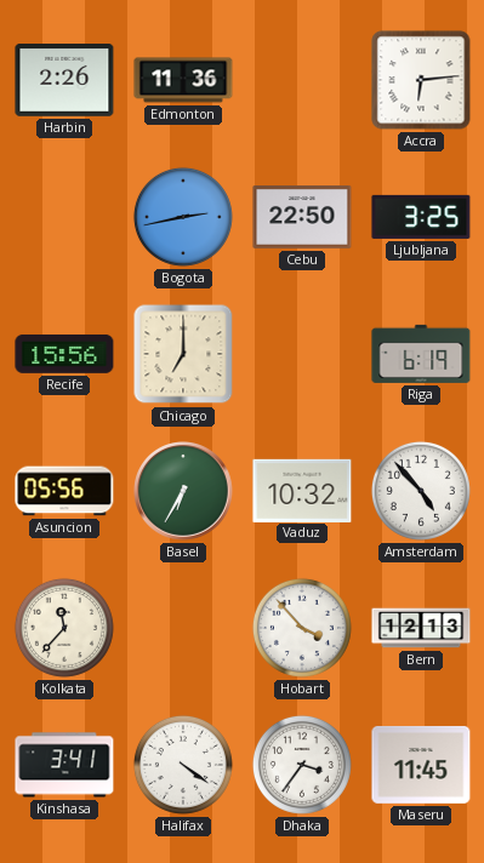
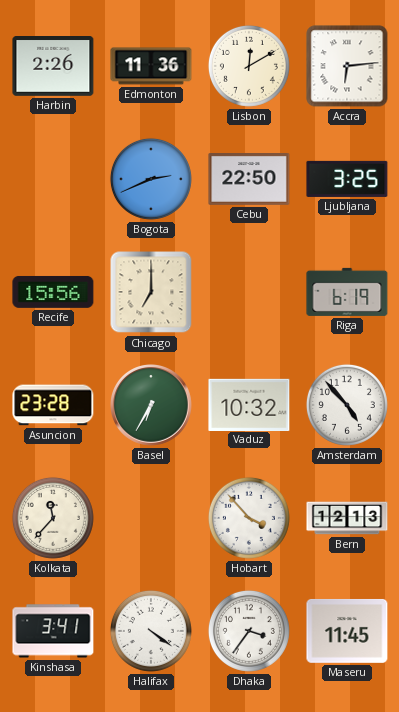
Lisbon: none -> 12:10
Bogota: 2:43 -> 2:41
Asuncion: 05:56 -> 23:28
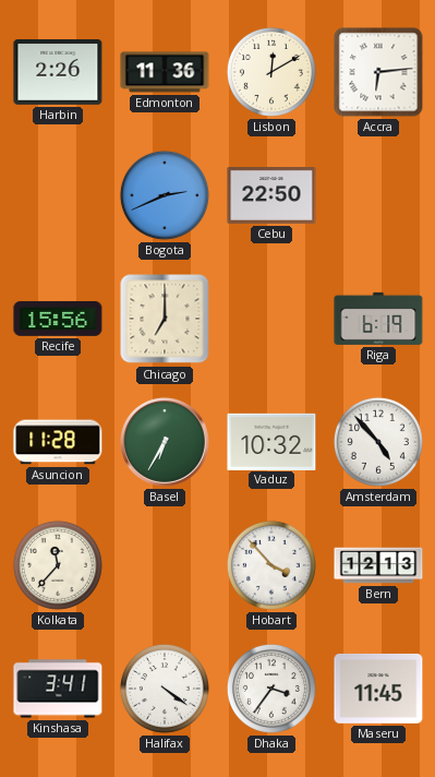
Ljubljana: 3:25 -> none
Asuncion: 23:28 -> 11:28
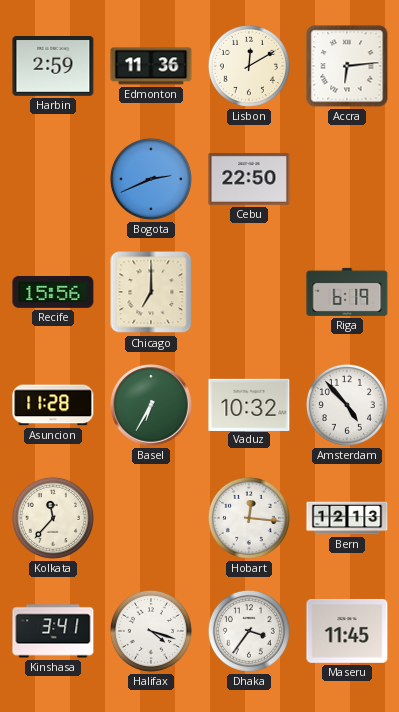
Harbin: 2:26 -> 2:59
Hobart: 3:53 -> 12:16
Halifax: 4:21 -> 4:18
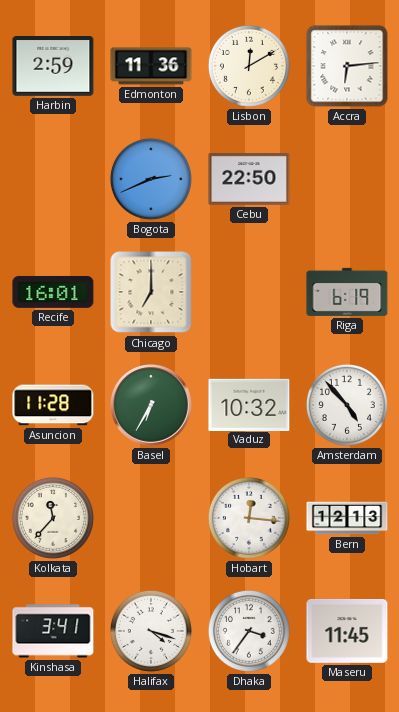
Recife: 15:56 -> 16:01
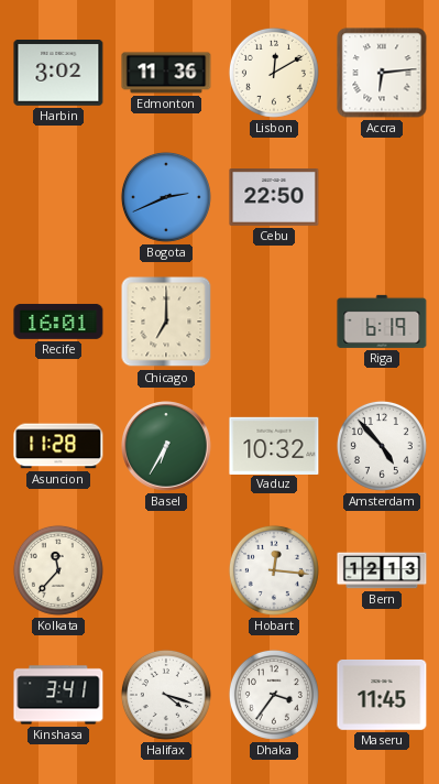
Harbin: 2:59 -> 3:02
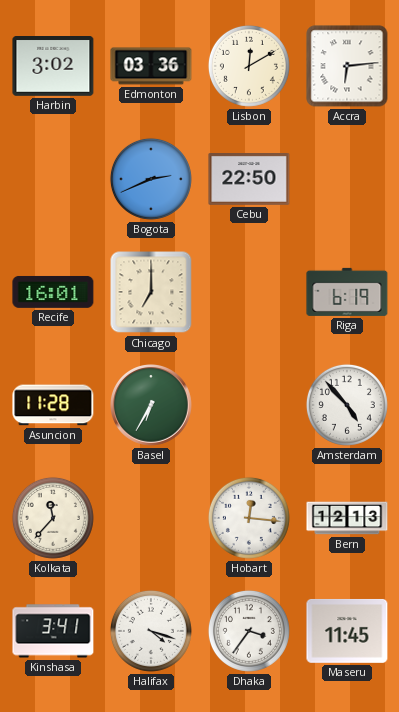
Edmonton: 11:36 -> 03:36
Vaduz: 10:32 -> none
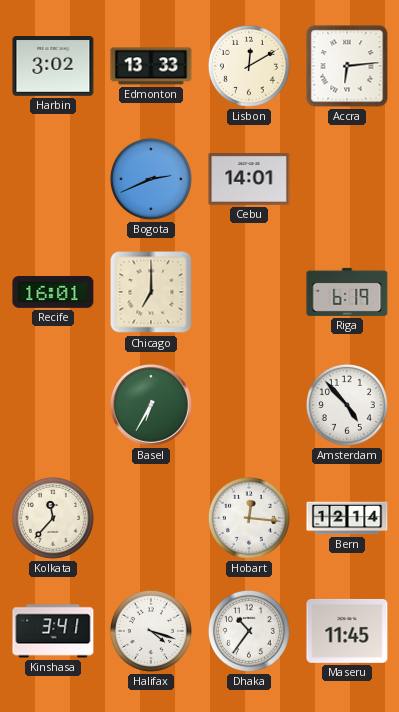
Edmonton: 03:36 -> 13:33
Cebu: 22:50 -> 14:01
Asuncion: 11:28 -> none
Bern: 12:13 -> 12:14
Dhaka: 3:36 -> 10:36
